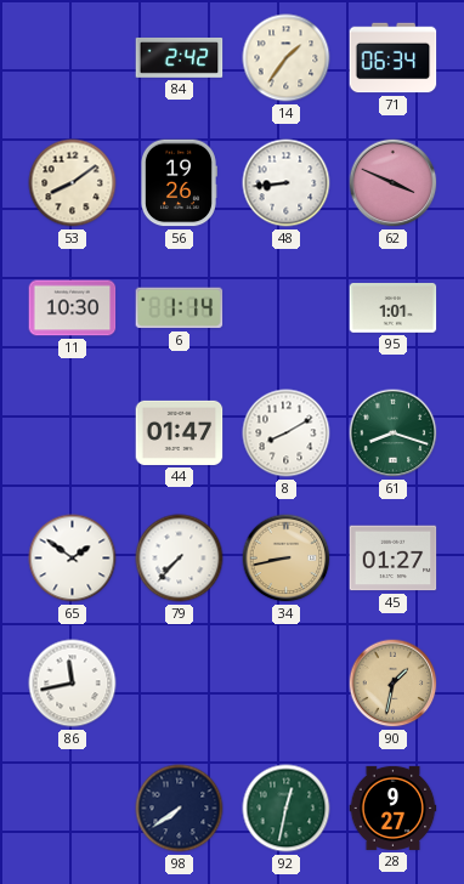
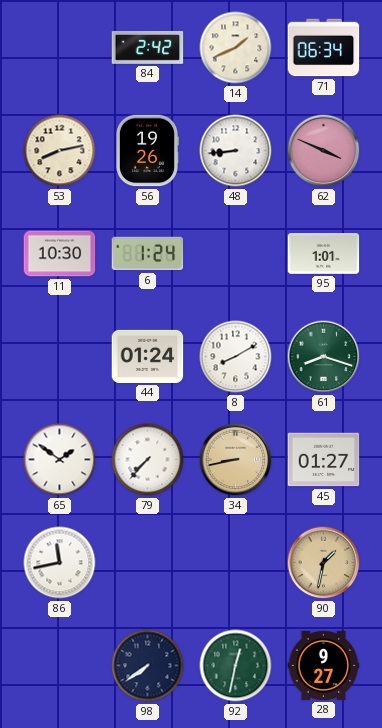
14: 1:36 -> 1:41
53: 8:09 -> 8:13
6: 1:14 -> 1:24
44: 01:47 -> 01:24
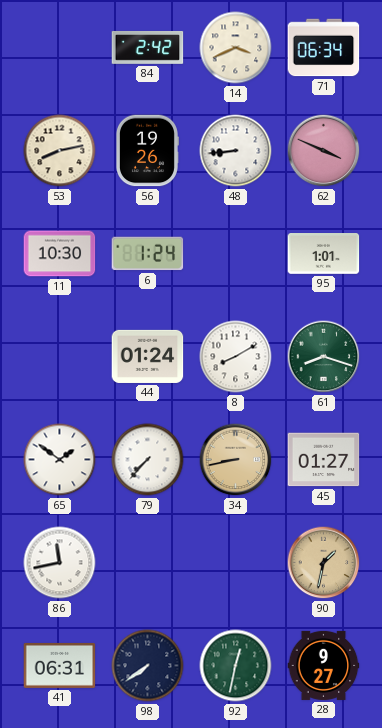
14: 1:41 -> 3:41
41: none -> 06:31
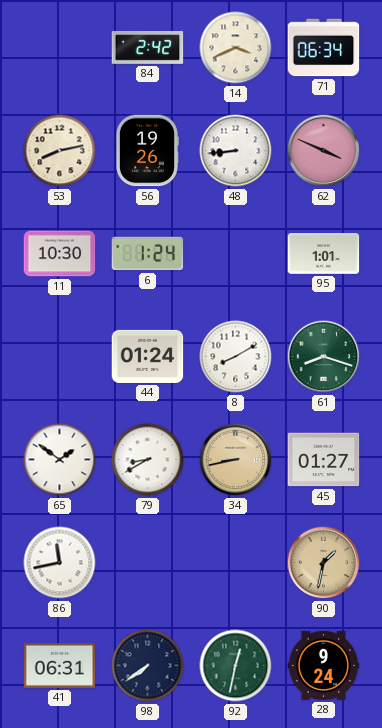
79: 7:37 -> 8:40
28: 9:27 -> 9:24
